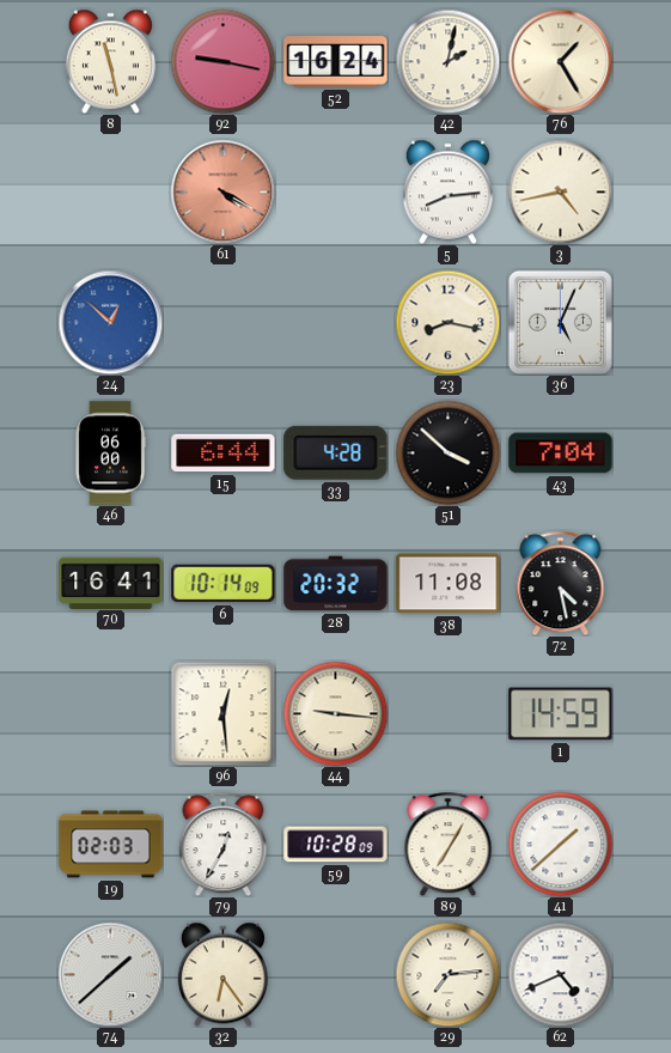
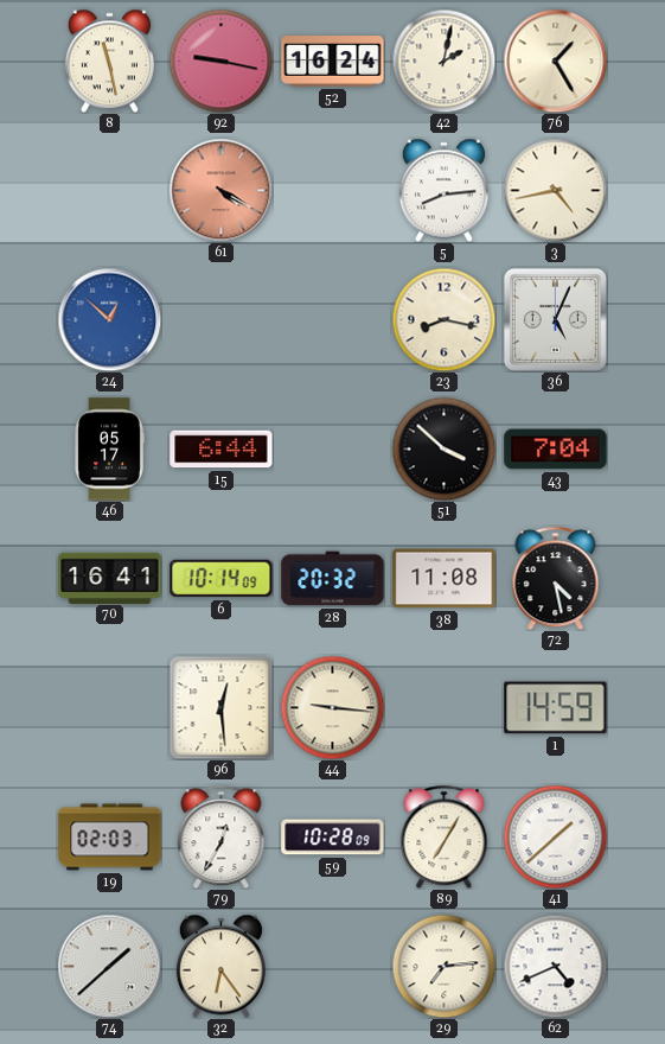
46: 06:00 -> 05:17
33: 4:28 -> none
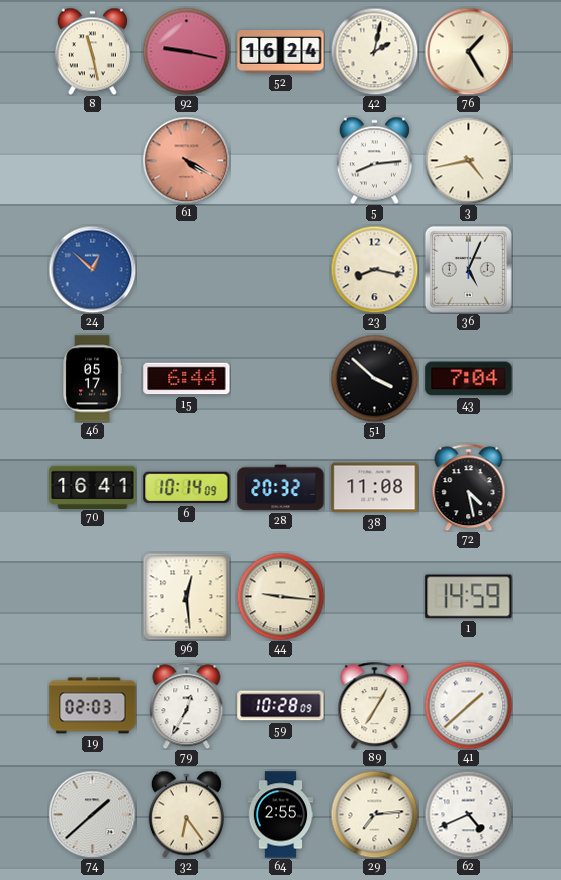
64: none -> 2:55
